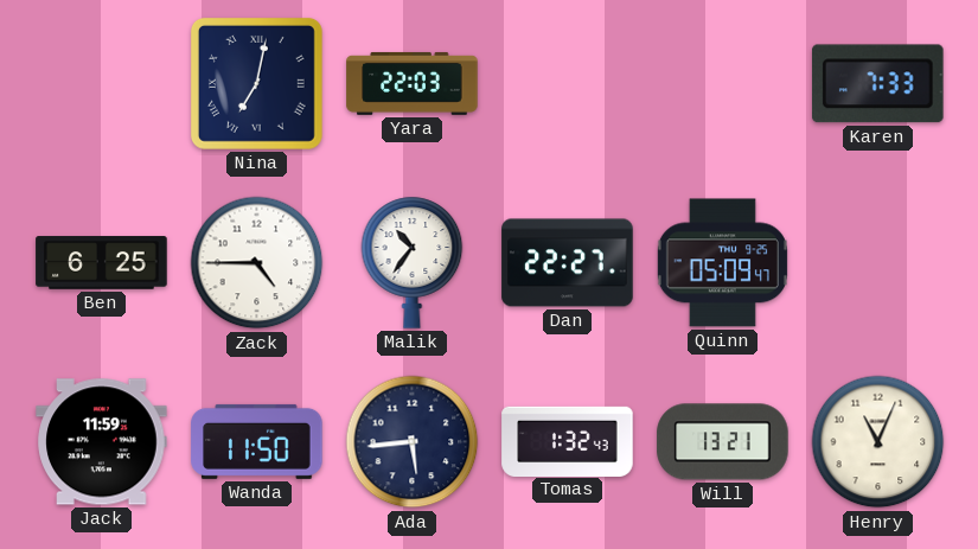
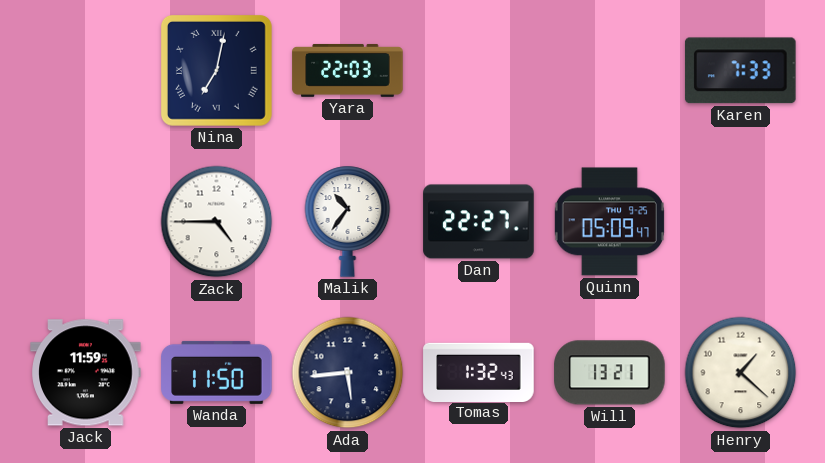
Ben: 6:25 -> none
Henry: 11:04 -> 1:22
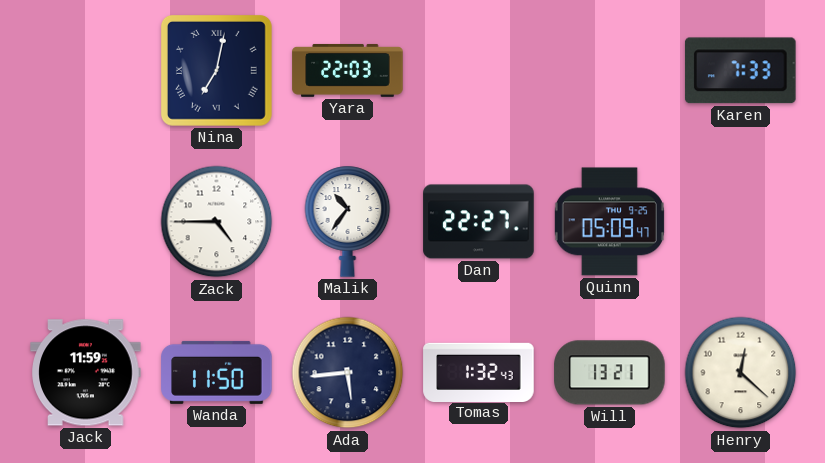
Henry: 1:22 -> 12:22
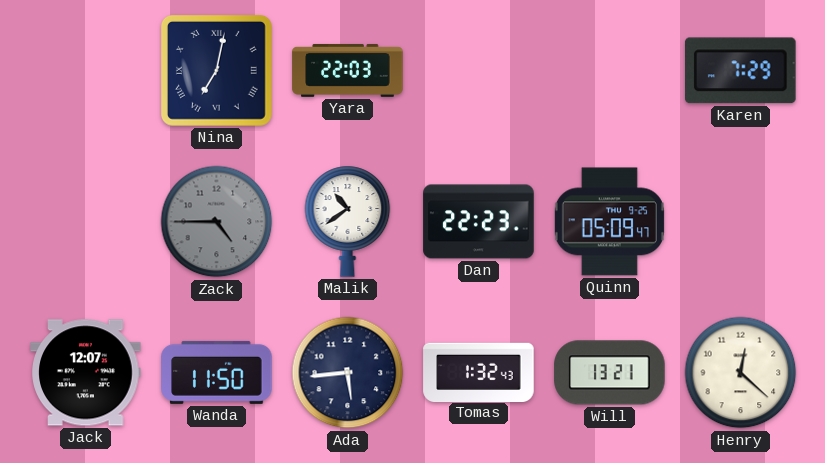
Karen: 7:33 -> 7:29
Zack dial: white -> grey
Malik: 10:36 -> 10:39
Dan: 22:27 -> 22:23
Jack: 11:59 -> 12:07
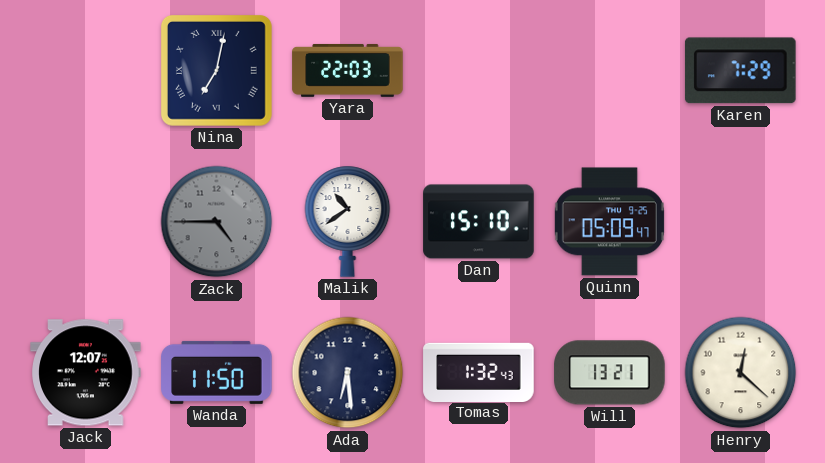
Dan: 22:23 -> 15:10
Ada: 5:44 -> 6:29
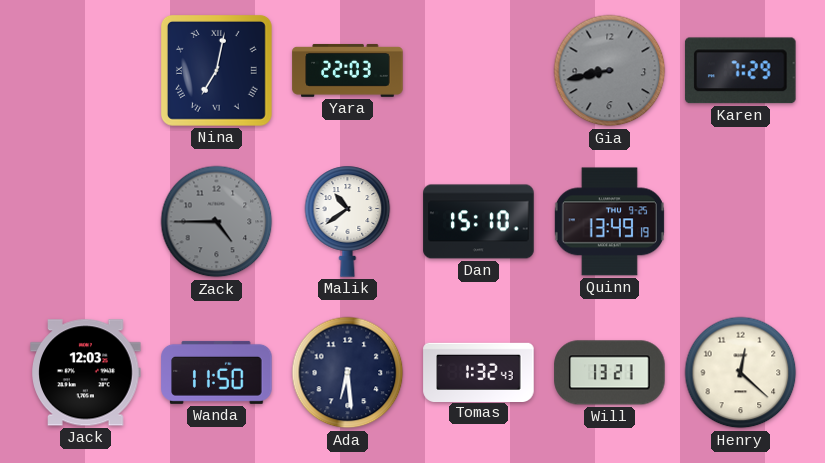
Gia: none -> 8:43
Quinn: 05:09 -> 13:49
Jack: 12:07 -> 12:03
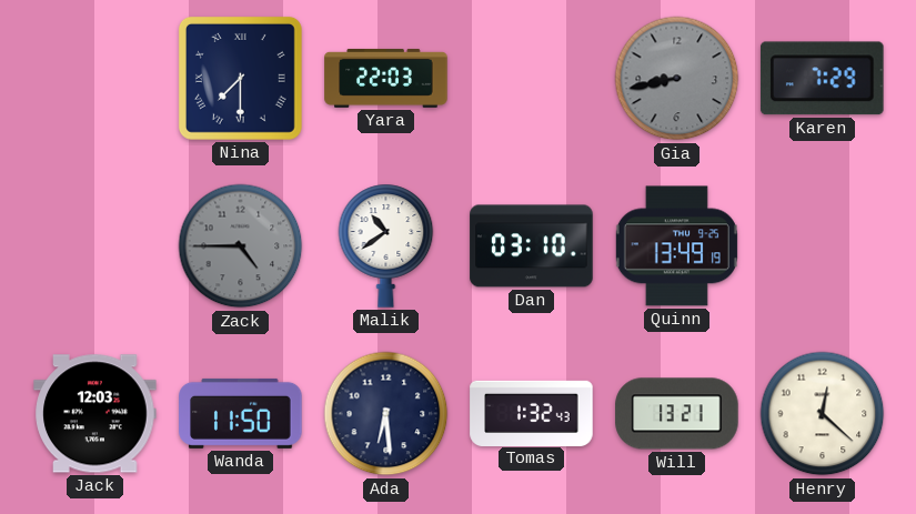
Nina: 7:02 -> 7:30
Dan: 15:10 -> 03:10
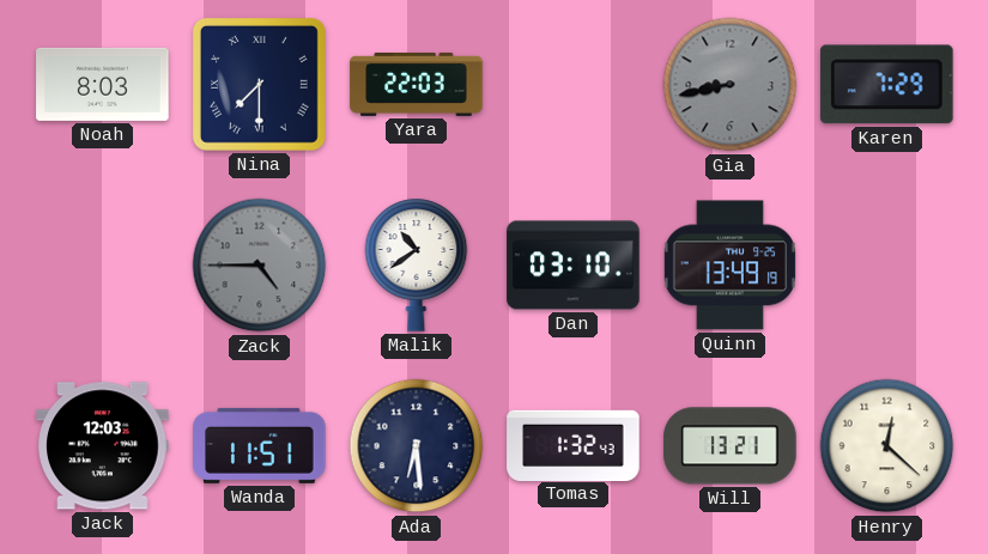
Noah: none -> 8:03
Wanda: 11:50 -> 11:51
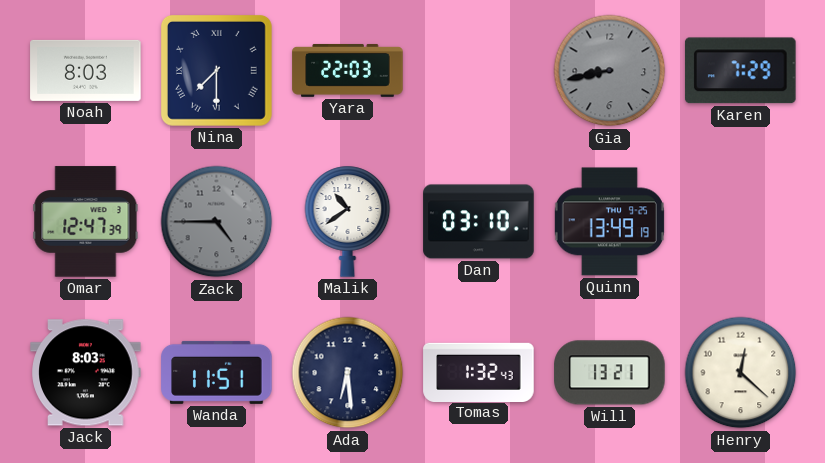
Omar: none -> 12:47
Jack: 12:03 -> 8:03
